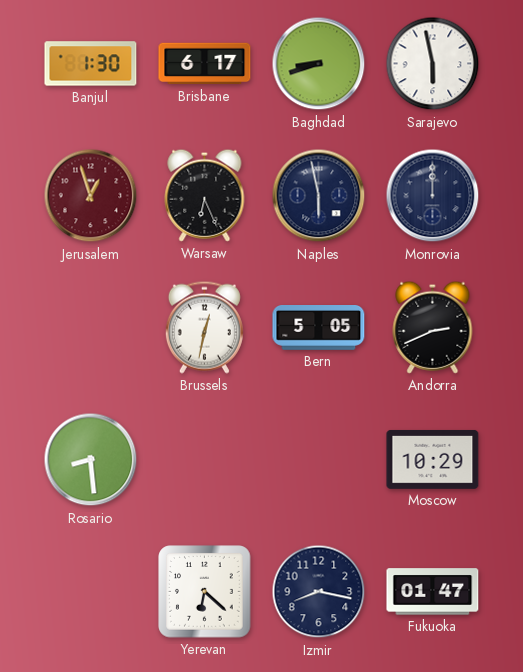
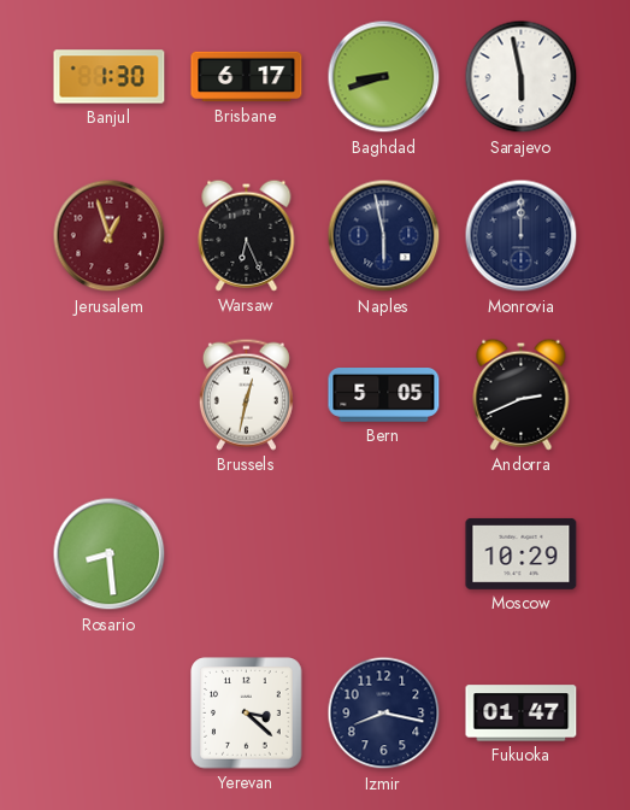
Yerevan: 6:22 -> 3:22
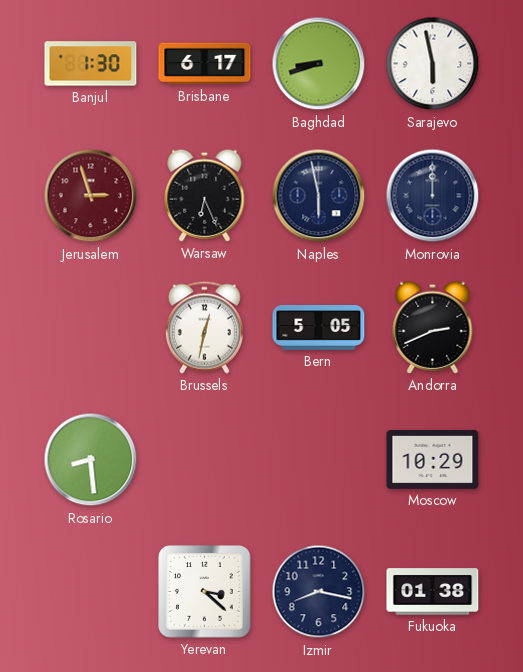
Jerusalem: 12:57 -> 2:57
Fukuoka: 01:47 -> 01:38
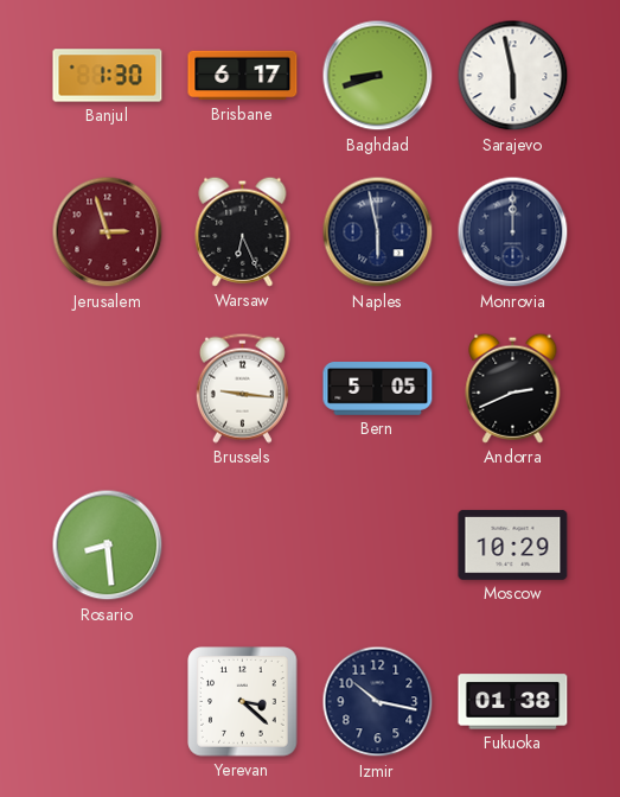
Brussels: 12:32 -> 9:16
Izmir: 8:17 -> 10:17
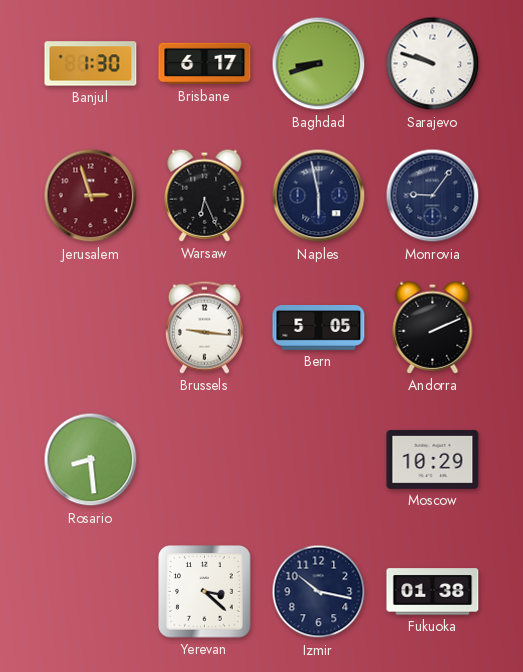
Sarajevo: 5:58 -> 9:48
Monrovia: 12:00 -> 9:06
Andorra: 2:41 -> 2:11
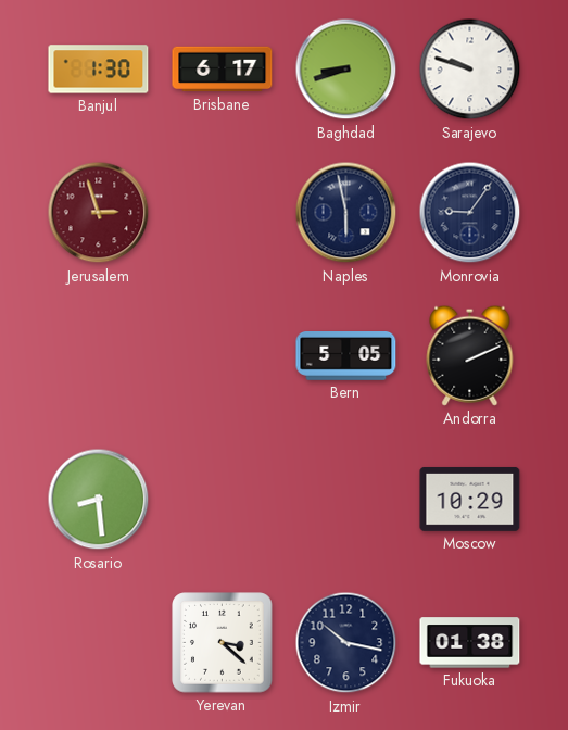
Warsaw: 6:26 -> none
Brussels: 9:16 -> none
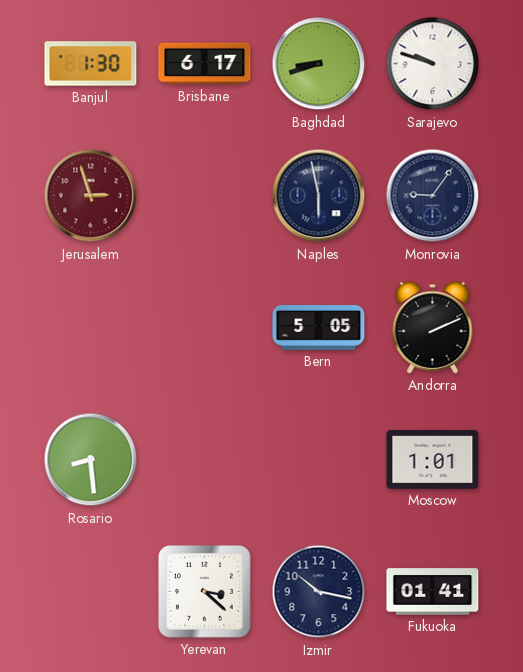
Moscow: 10:29 -> 1:01
Fukuoka: 01:38 -> 01:41
